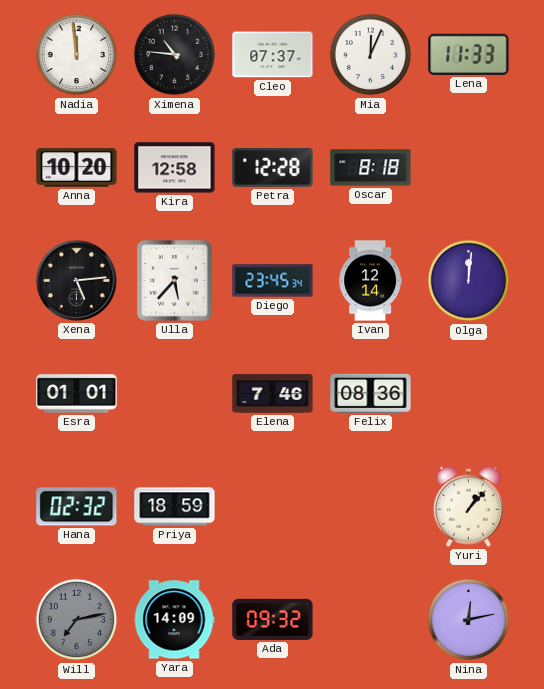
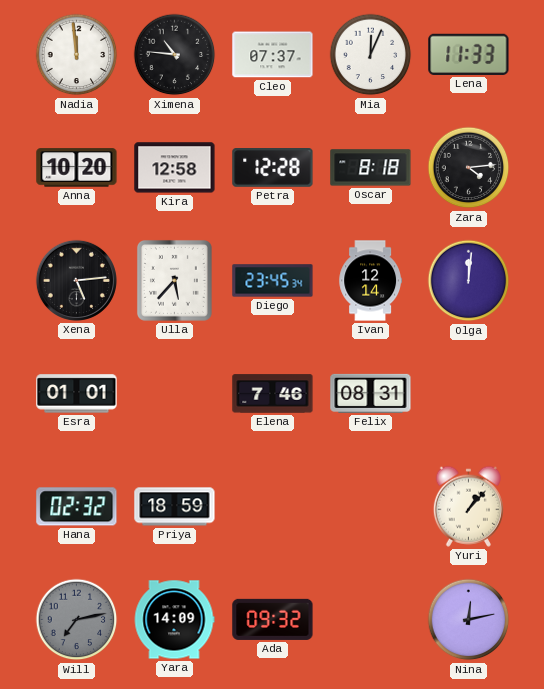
Zara: none -> 4:14
Felix: 08:36 -> 08:31
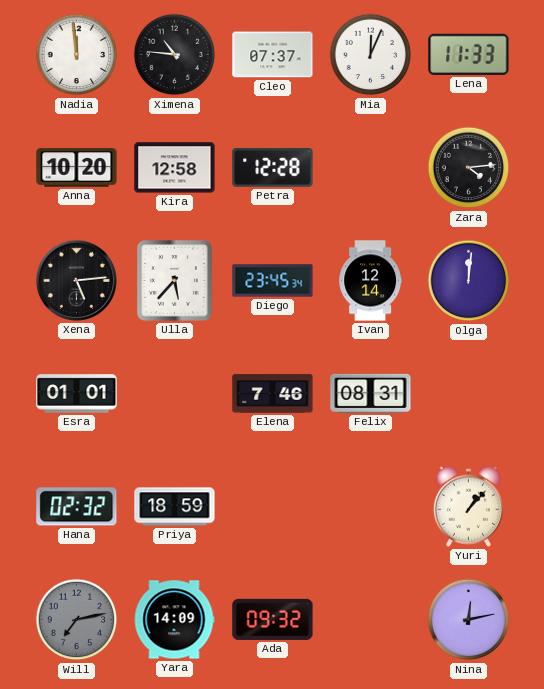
Oscar: 8:18 -> none
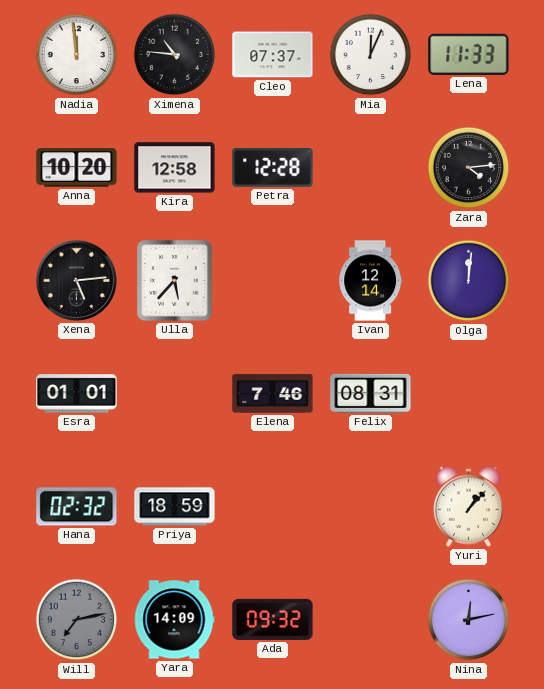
Diego: 23:45 -> none
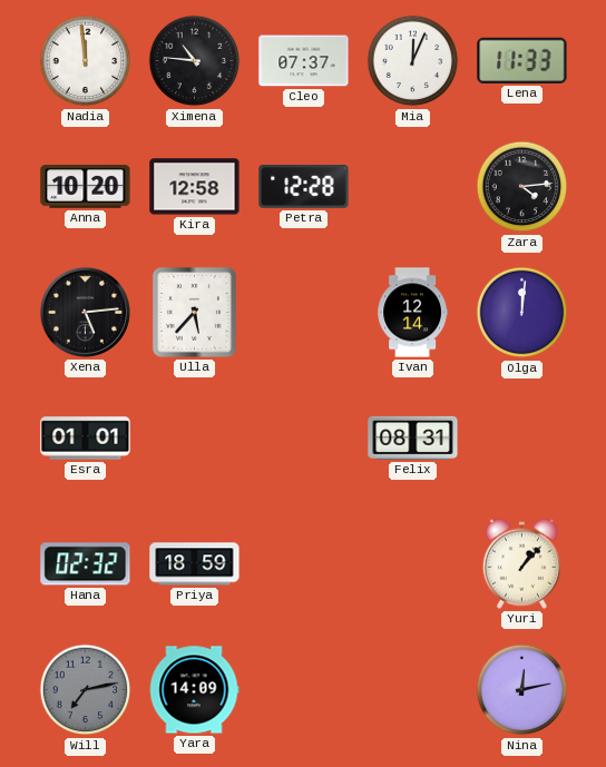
Elena: 7:46 -> none
Ada: 09:32 -> none
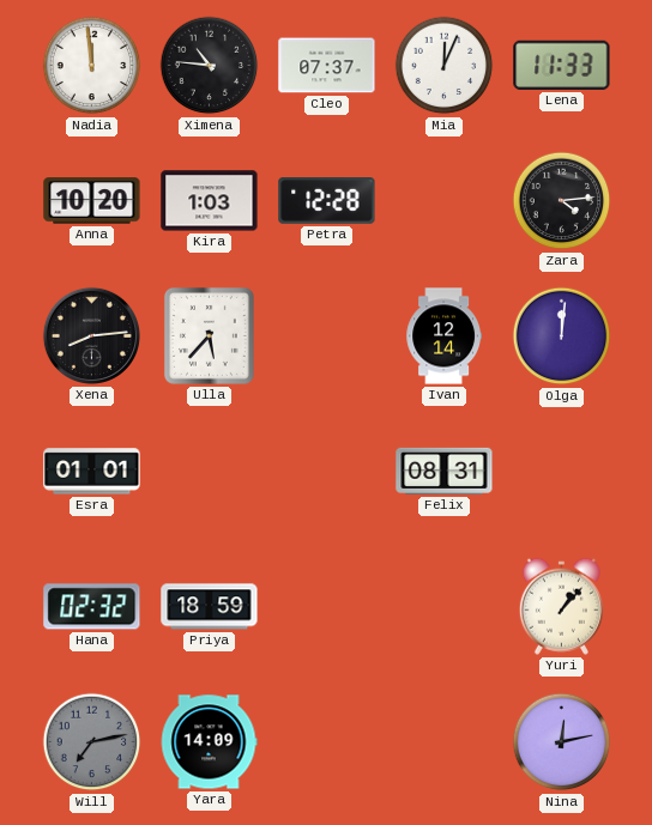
Kira: 12:58 -> 1:03
Xena: 5:14 -> 8:14
